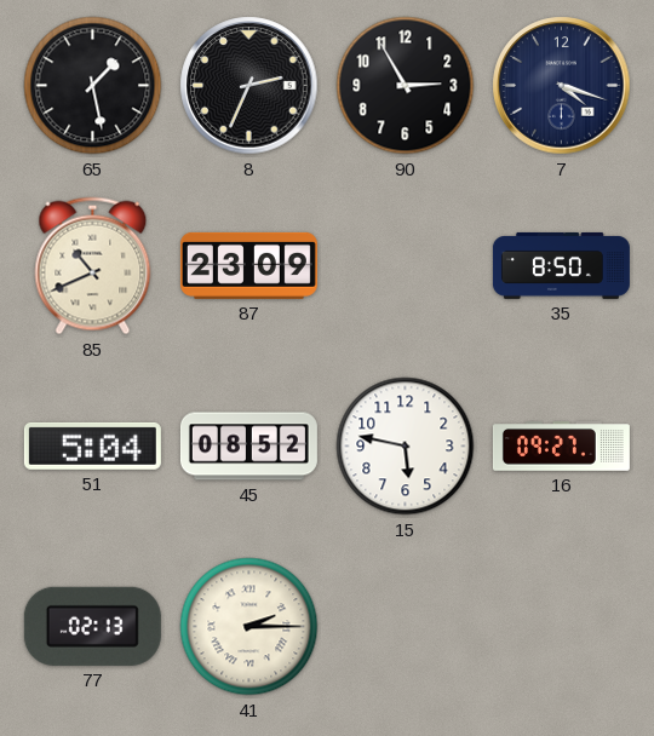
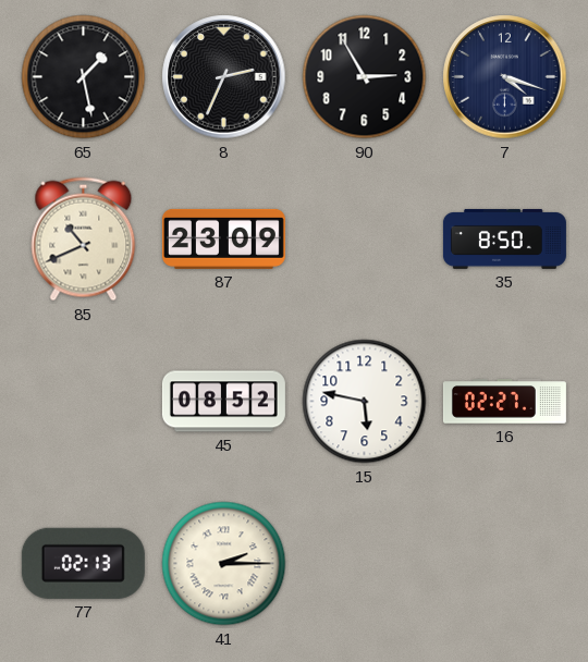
51: 5:04 -> none
16: 09:27 -> 02:27
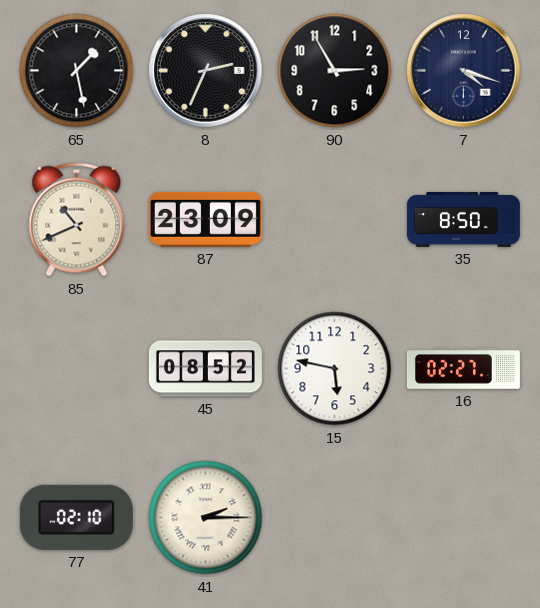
77: 02:13 -> 02:10
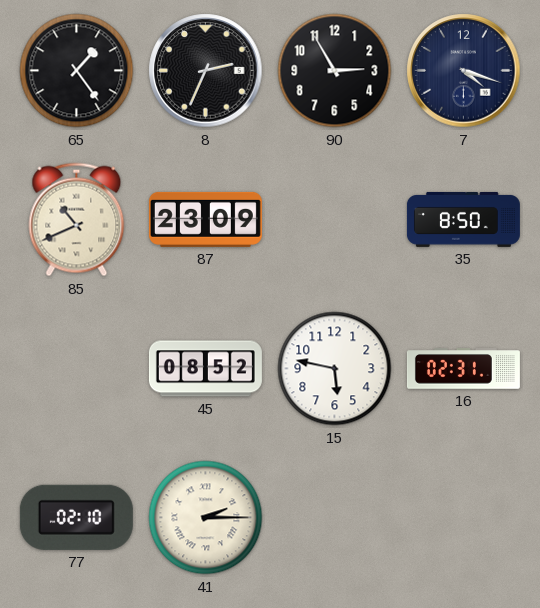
65: 1:28 -> 1:24
16: 02:27 -> 02:31
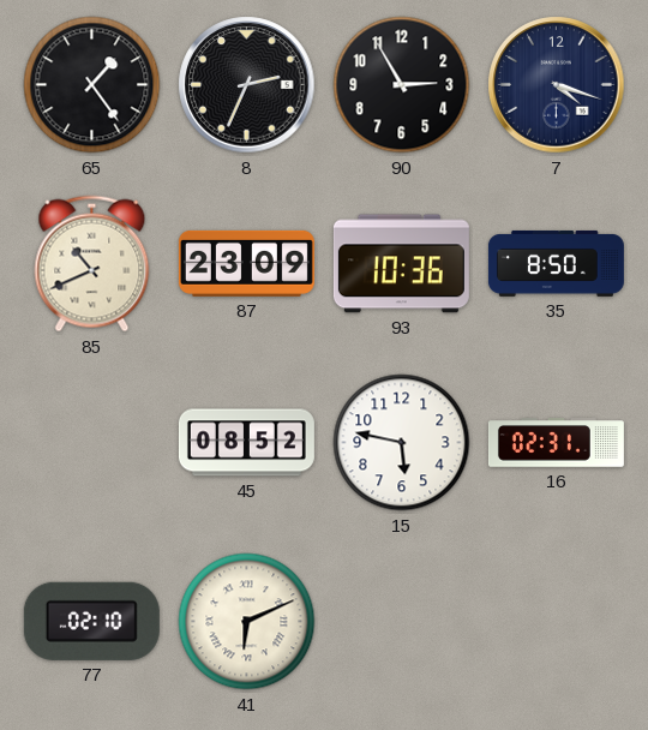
93: none -> 10:36
41: 2:15 -> 6:11
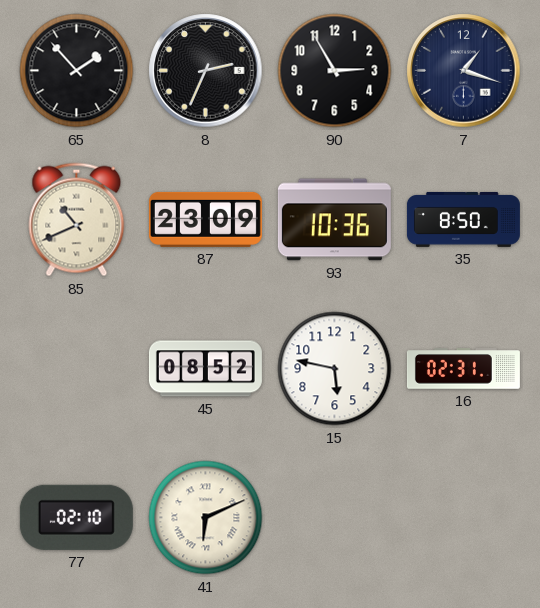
65: 1:24 -> 1:53
7: 4:18 -> 1:18
